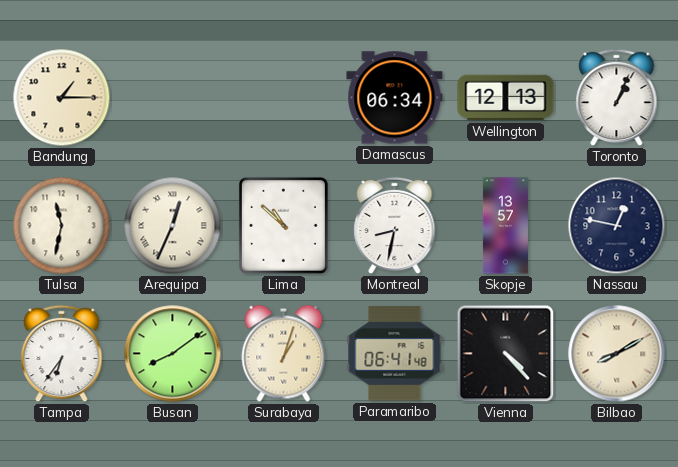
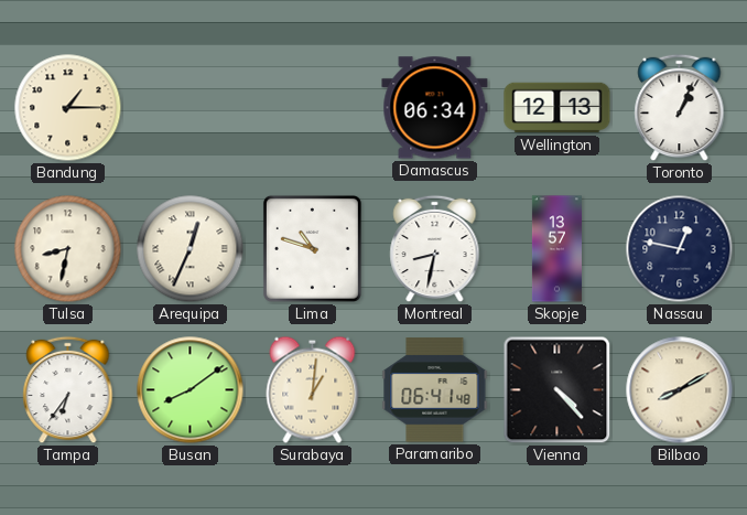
Tulsa: 11:32 -> 8:32
Lima: 10:52 -> 10:48
Surabaya: 1:03 -> 1:01
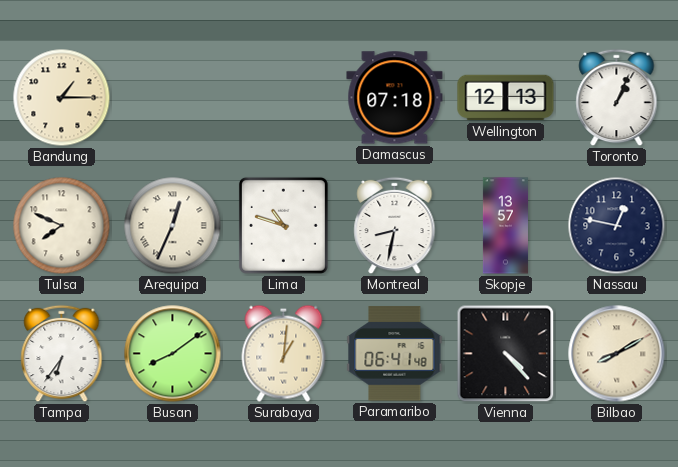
Damascus: 06:34 -> 07:18
Tulsa: 8:32 -> 7:49
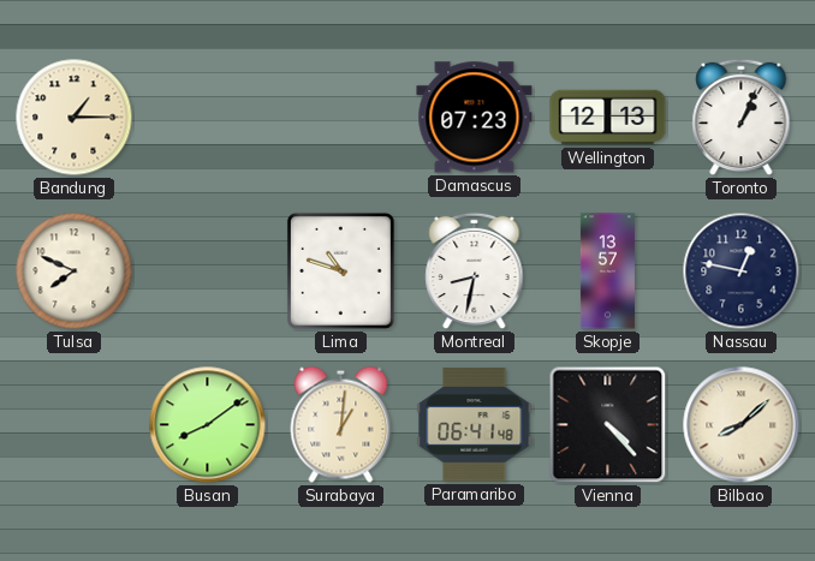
Damascus: 07:18 -> 07:23
Arequipa: 12:34 -> none
Tampa: 6:36 -> none
Bilbao: 8:10 -> 8:08
